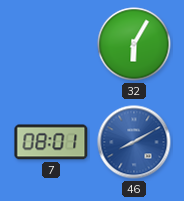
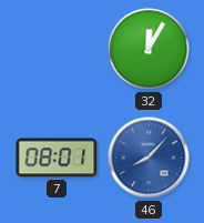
32: 6:05 -> 12:05
46: 8:10 -> 8:07
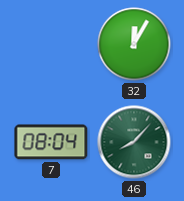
7: 08:01 -> 08:04
46 dial: blue -> green
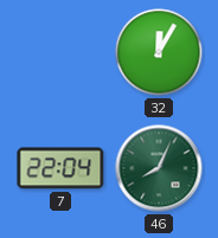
7: 08:04 -> 22:04
46: 8:07 -> 8:04
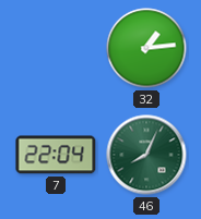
32: 12:05 -> 1:14
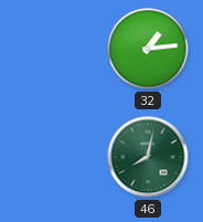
7: 22:04 -> none
46: 8:04 -> 8:02
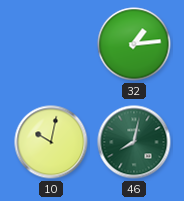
10: none -> 10:02
